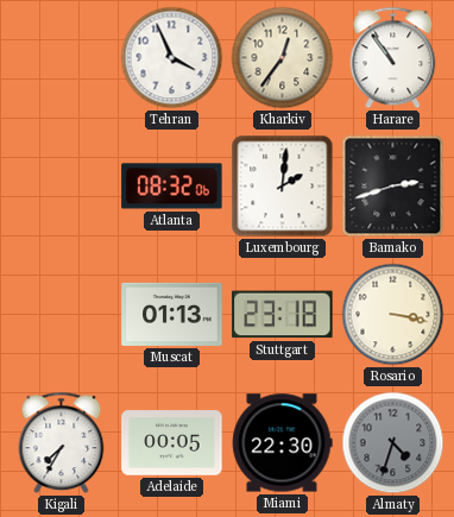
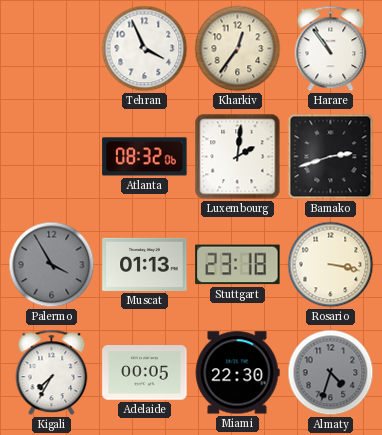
Palermo: none -> 3:55
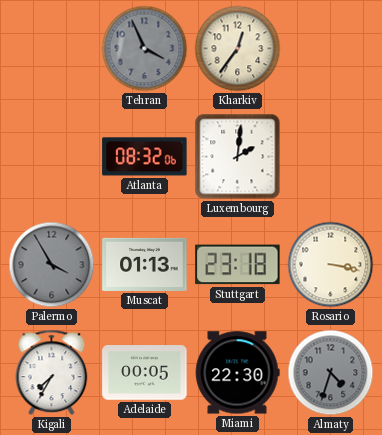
Tehran dial: white -> grey
Harare: 10:54 -> none
Bamako: 2:42 -> none
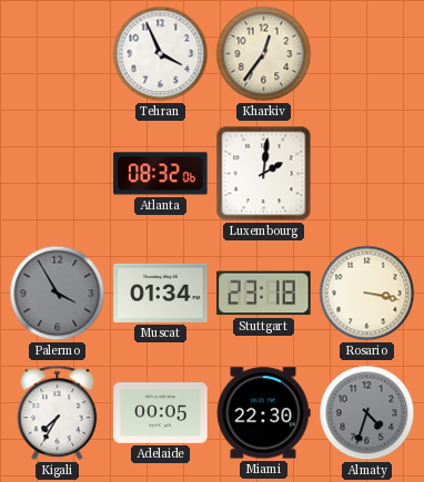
Tehran dial: grey -> white
Muscat: 01:13 -> 01:34
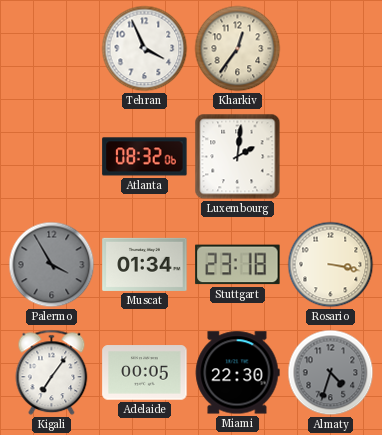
Kigali: 7:35 -> 7:06
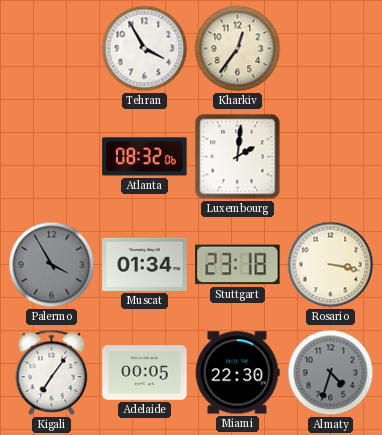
Tehran: 3:56 -> 3:55
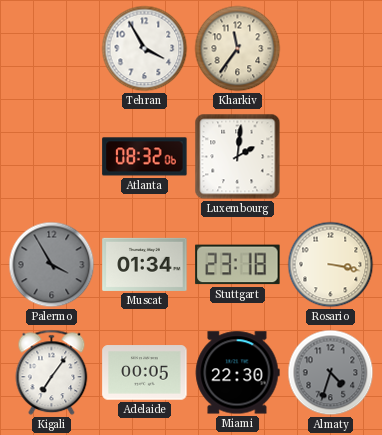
Kharkiv: 12:36 -> 11:36
